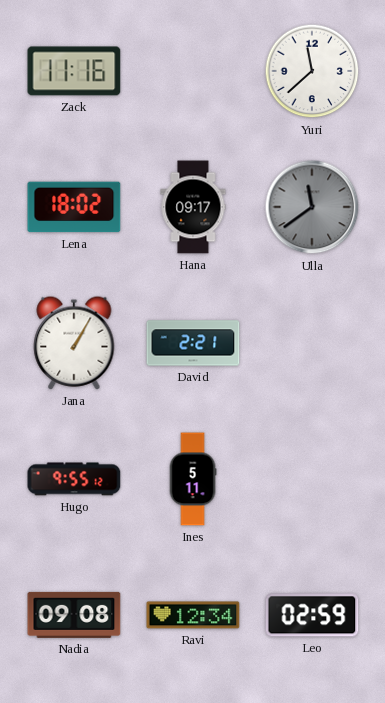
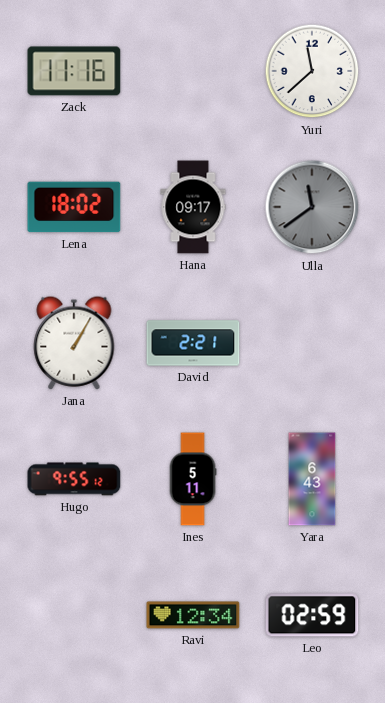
Yara: none -> 6:43
Nadia: 09:08 -> none
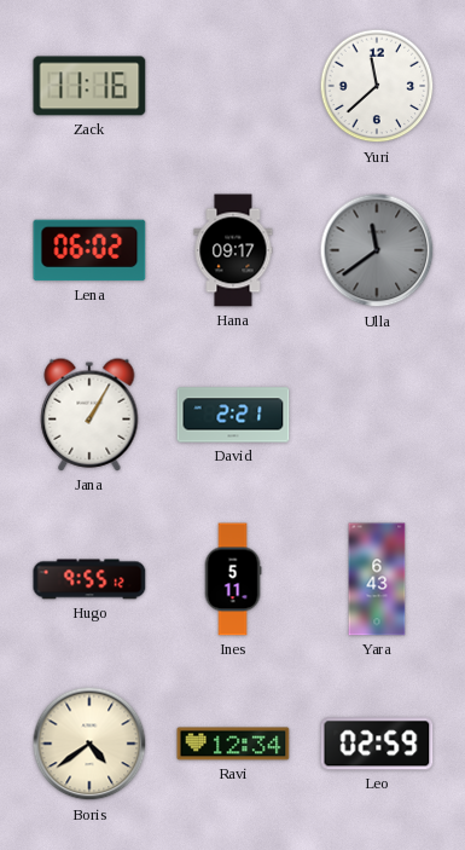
Lena: 18:02 -> 06:02
Boris: none -> 4:39
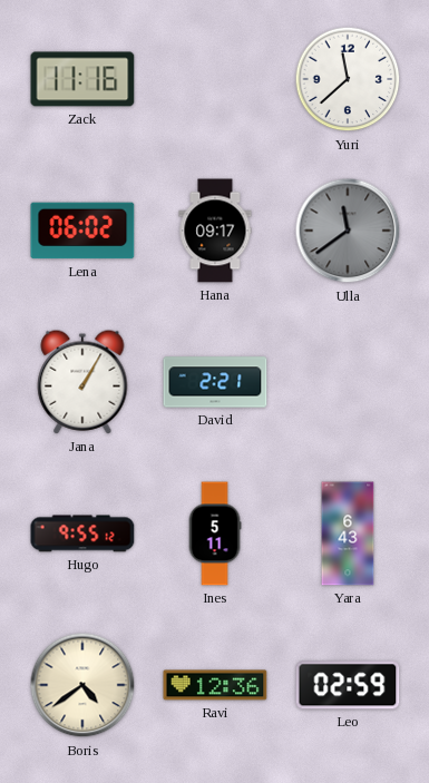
Ravi: 12:34 -> 12:36
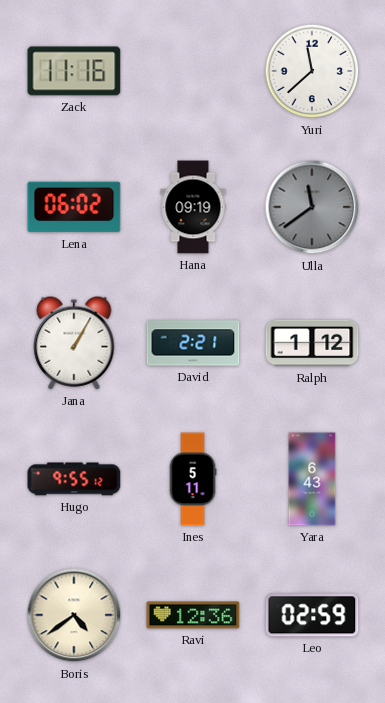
Hana: 09:17 -> 09:19
Ralph: none -> 1:12
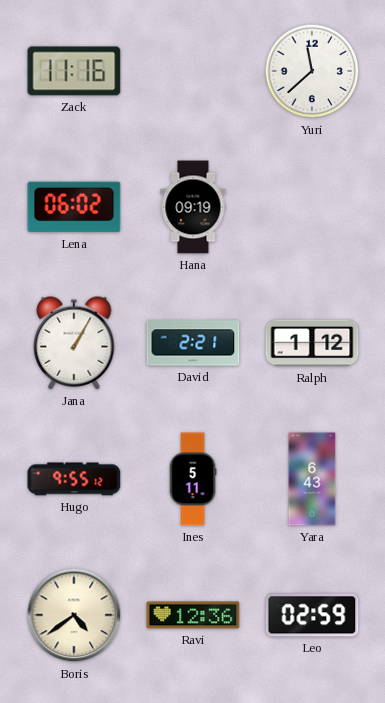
Ulla: 11:39 -> none
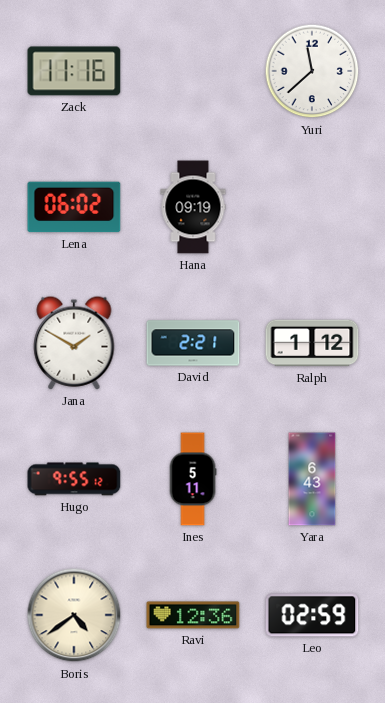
Jana: 1:05 -> 1:50
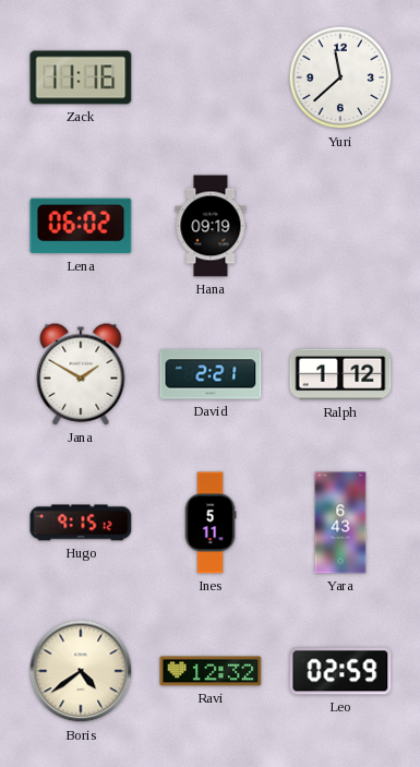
Hugo: 9:55 -> 9:15
Ravi: 12:36 -> 12:32
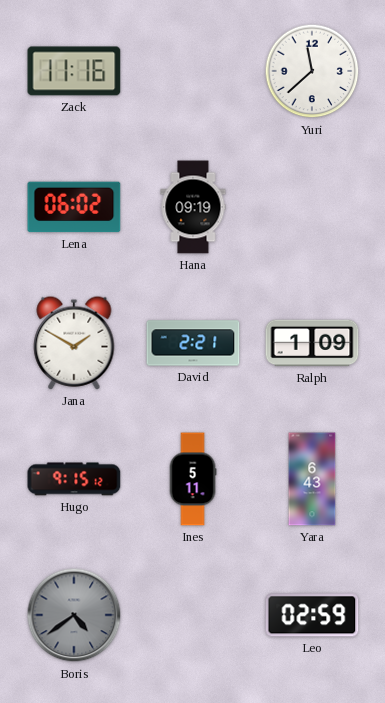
Ralph: 1:12 -> 1:09
Boris dial: cream -> grey
Ravi: 12:32 -> none
